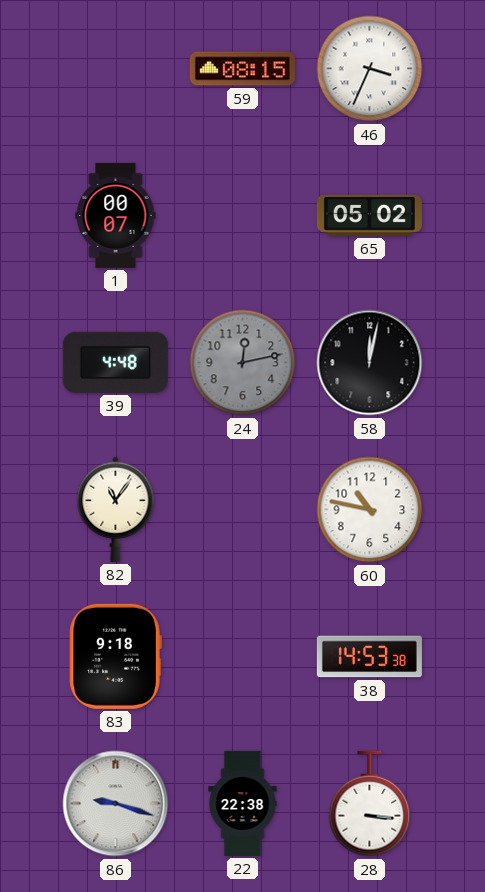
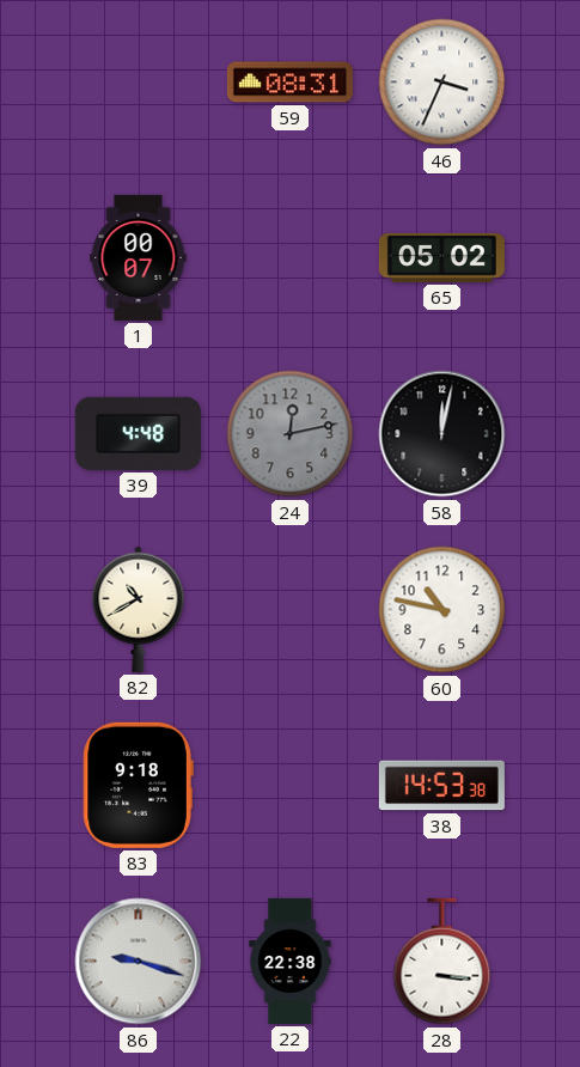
59: 08:15 -> 08:31
82: 11:06 -> 10:40
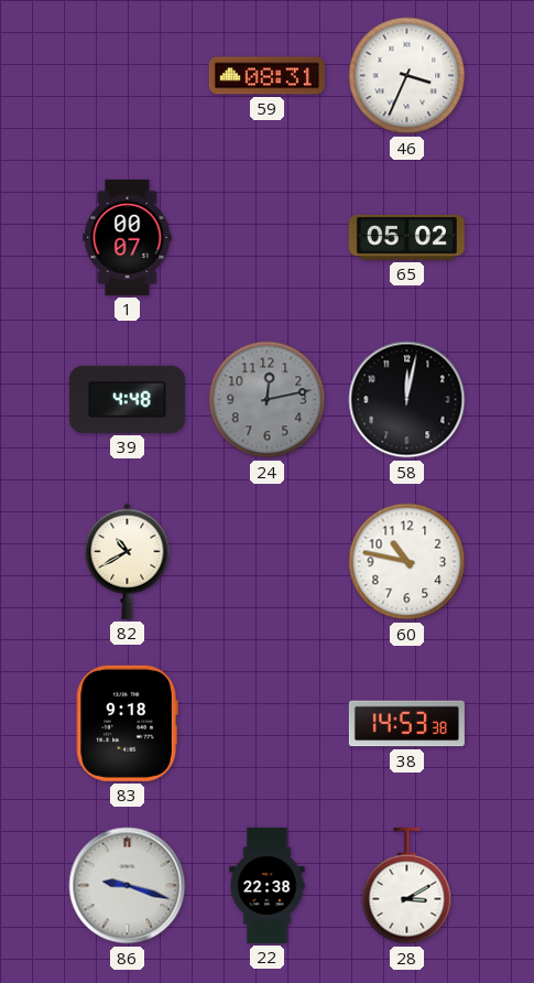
28: 3:16 -> 3:10
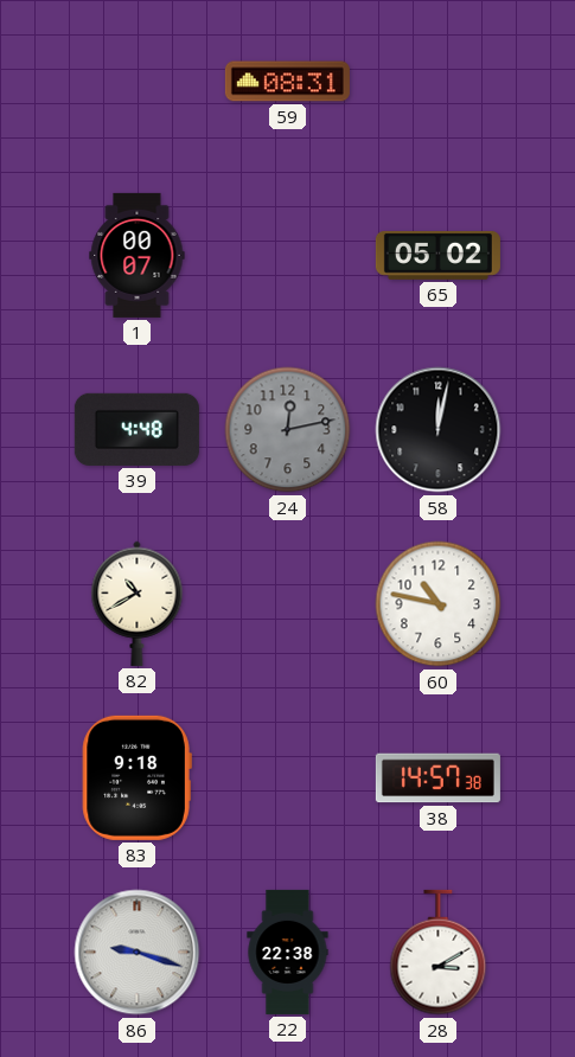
46: 3:34 -> none
38: 14:53 -> 14:57
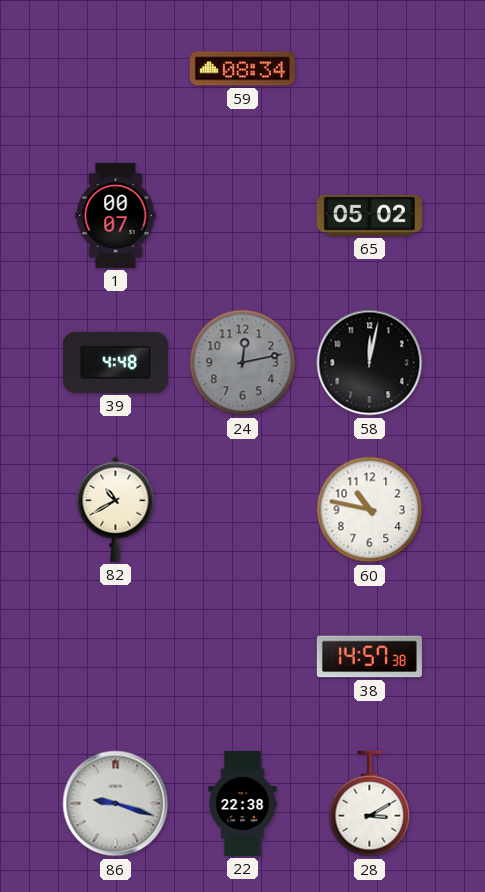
59: 08:31 -> 08:34
83: 9:18 -> none
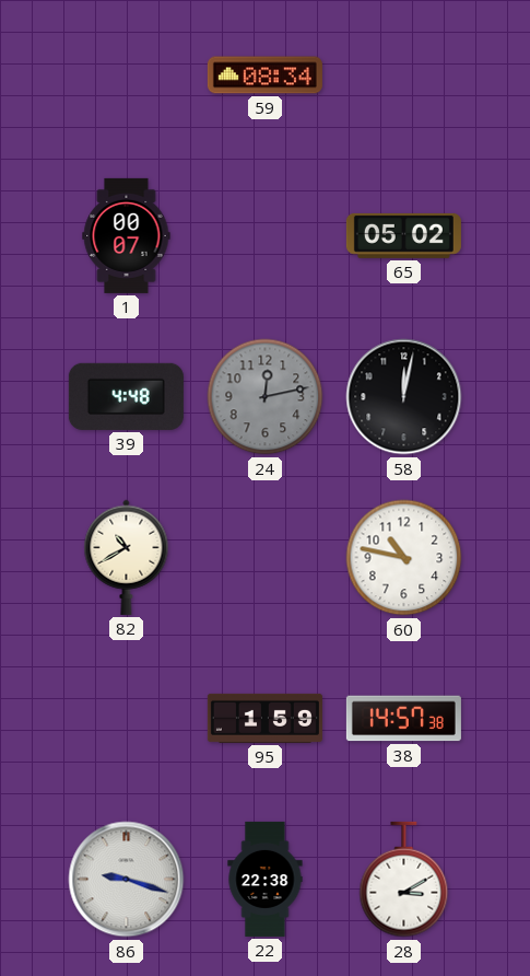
95: none -> 1:59
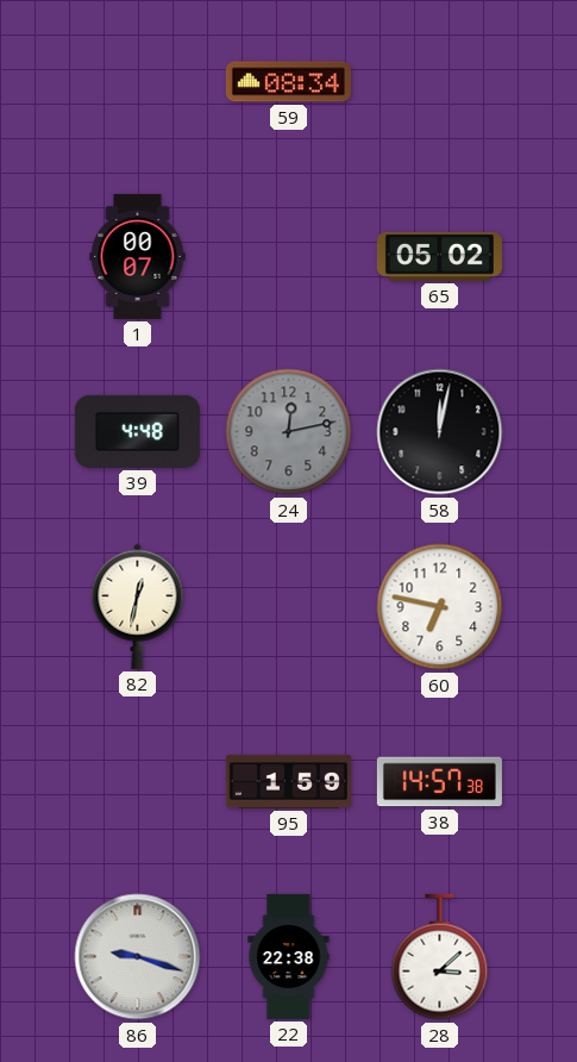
82: 10:40 -> 12:32
60: 10:47 -> 6:47
28: 3:10 -> 3:08
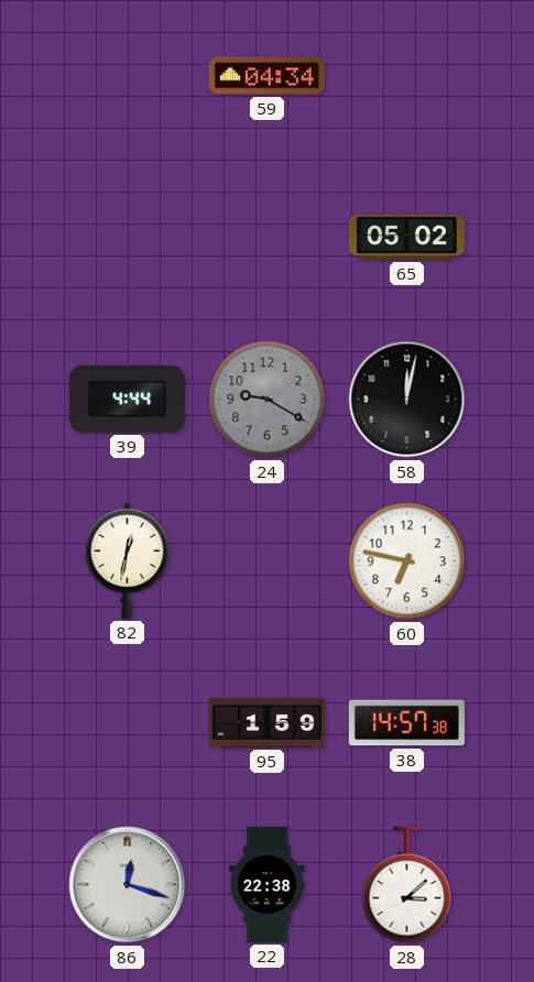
59: 08:34 -> 04:34
1: 00:07 -> none
39: 4:48 -> 4:44
24: 12:13 -> 9:20
86: 9:18 -> 12:18
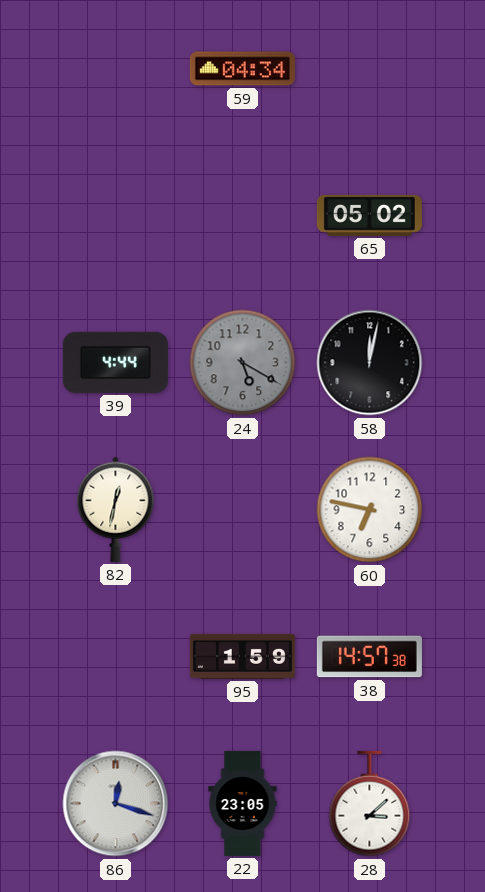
24: 9:20 -> 5:20
22: 22:38 -> 23:05
